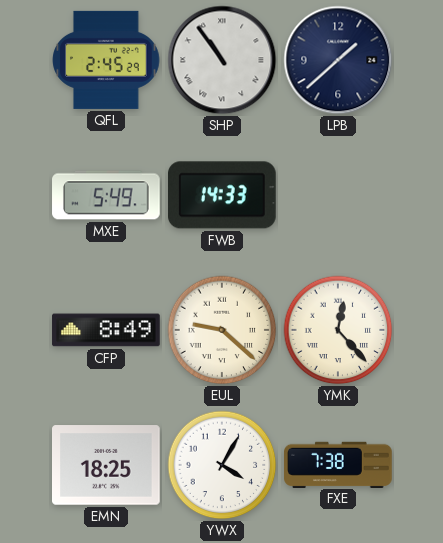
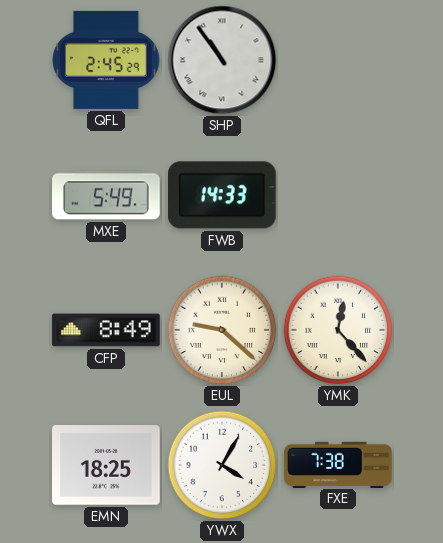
LPB: 1:38 -> none
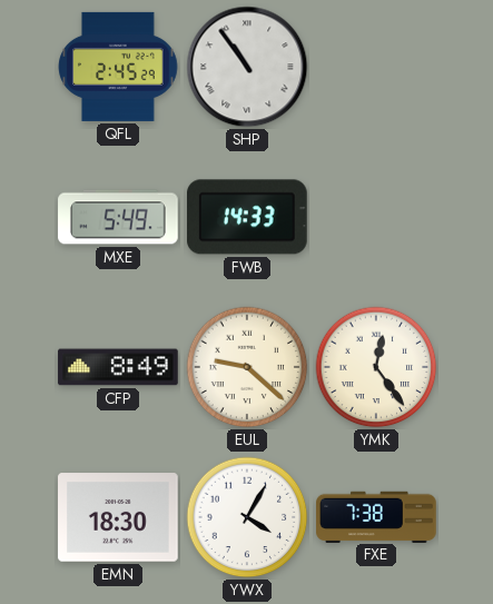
YMK: 12:23 -> 12:24
EMN: 18:25 -> 18:30
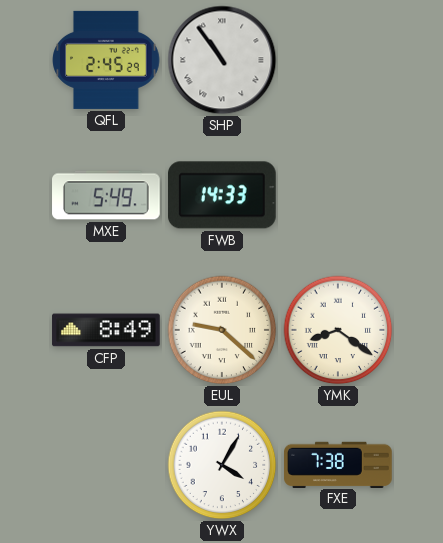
YMK: 12:24 -> 8:21
EMN: 18:30 -> none
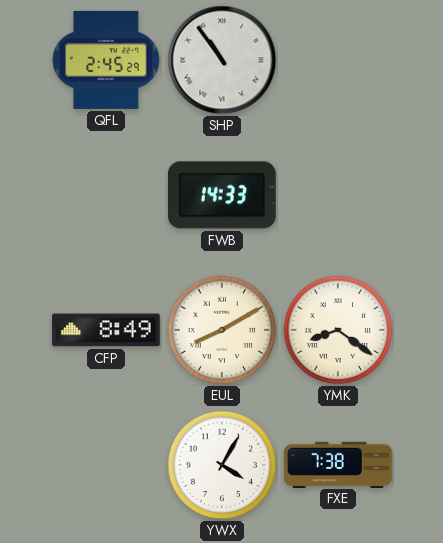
MXE: 5:49 -> none
EUL: 9:22 -> 8:10
